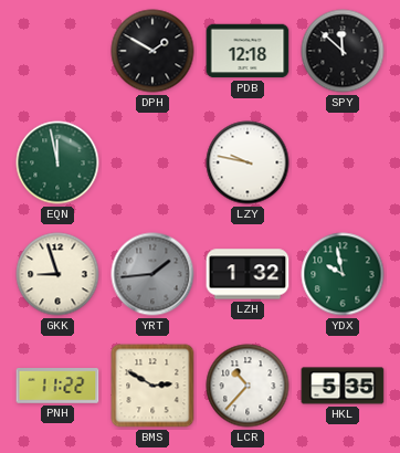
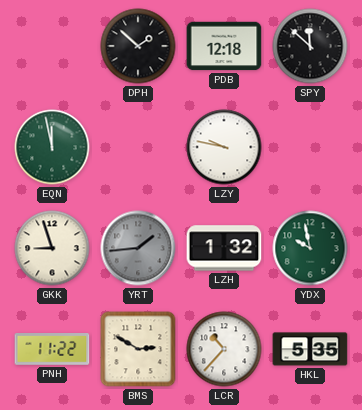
DPH: 1:50 -> 1:52
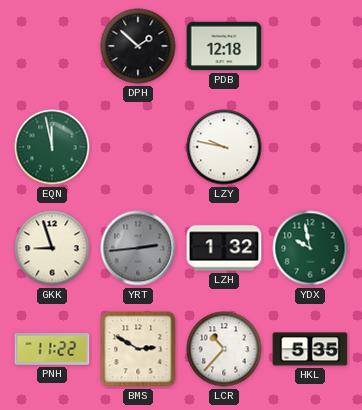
SPY: 11:52 -> none
YRT: 1:44 -> 2:44
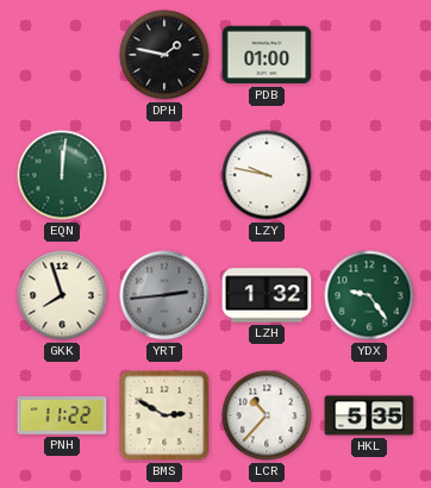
DPH: 1:52 -> 1:47
PDB: 12:18 -> 01:00
EQN: 11:58 -> 12:01
GKK: 8:57 -> 7:57
YDX: 9:58 -> 9:24
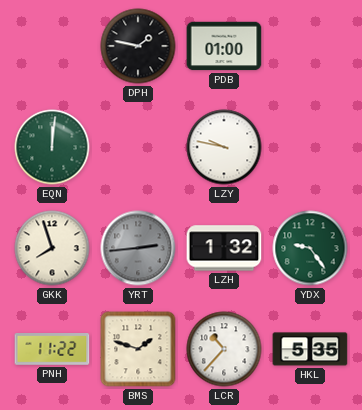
BMS: 2:50 -> 1:48
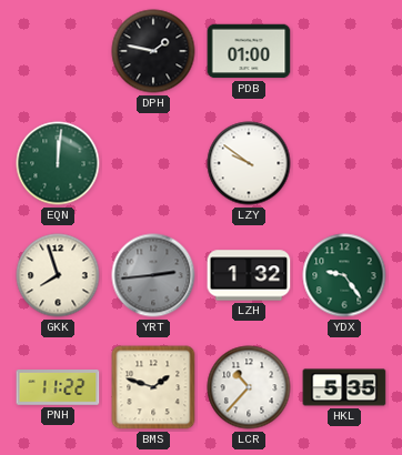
LZY: 9:47 -> 9:51
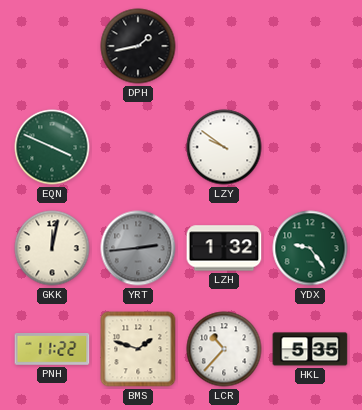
DPH: 1:47 -> 1:43
PDB: 01:00 -> none
EQN: 12:01 -> 3:49
GKK: 7:57 -> 12:02
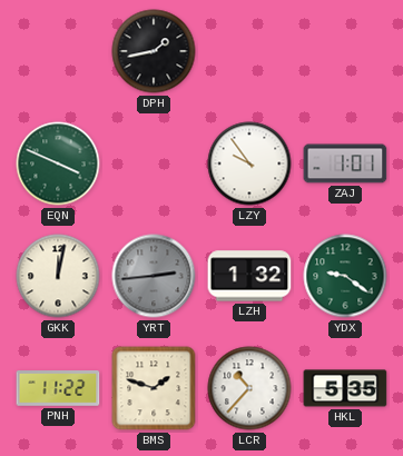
LZY: 9:51 -> 9:54
ZAJ: none -> 1:01
YDX: 9:24 -> 9:21
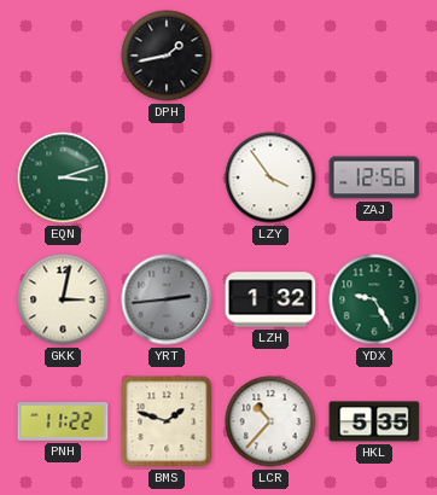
EQN: 3:49 -> 3:12
LZY: 9:54 -> 3:54
ZAJ: 1:01 -> 12:56
GKK: 12:02 -> 3:02
YDX: 9:21 -> 9:25
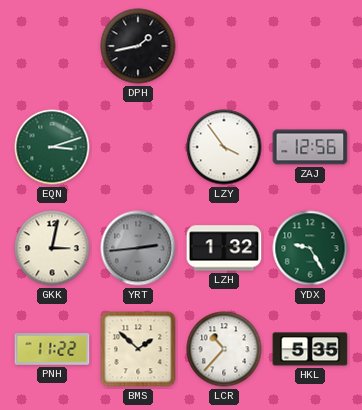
BMS: 1:48 -> 1:52
